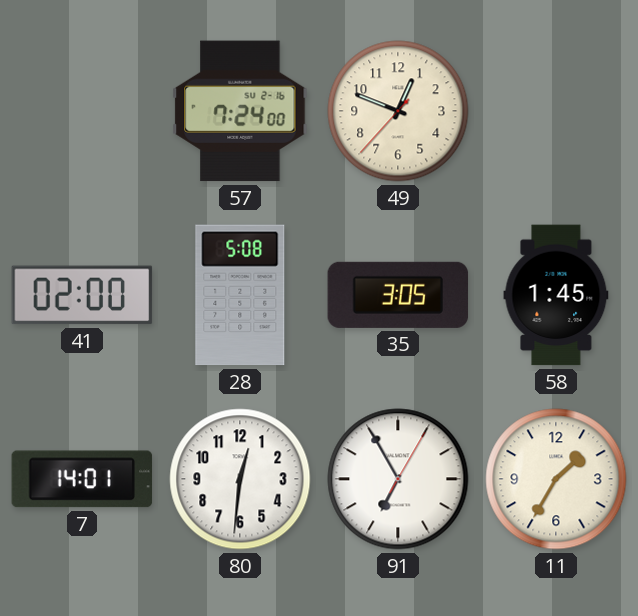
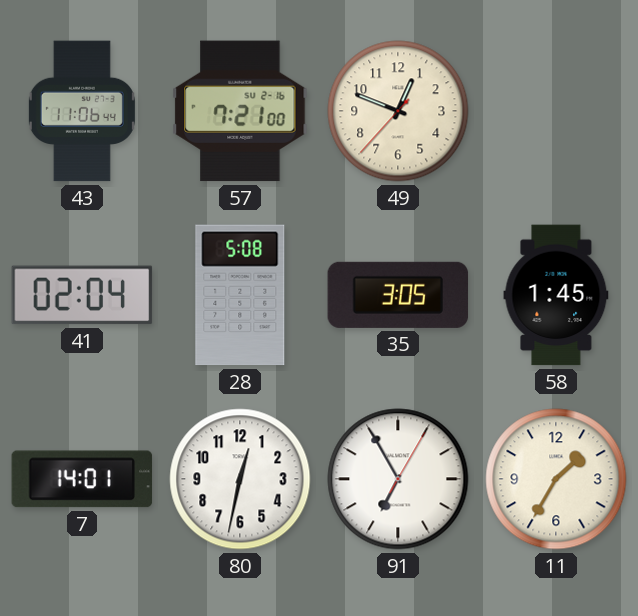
43: none -> 11:06
57: 7:24 -> 7:21
41: 02:00 -> 02:04
80: 12:31 -> 12:32
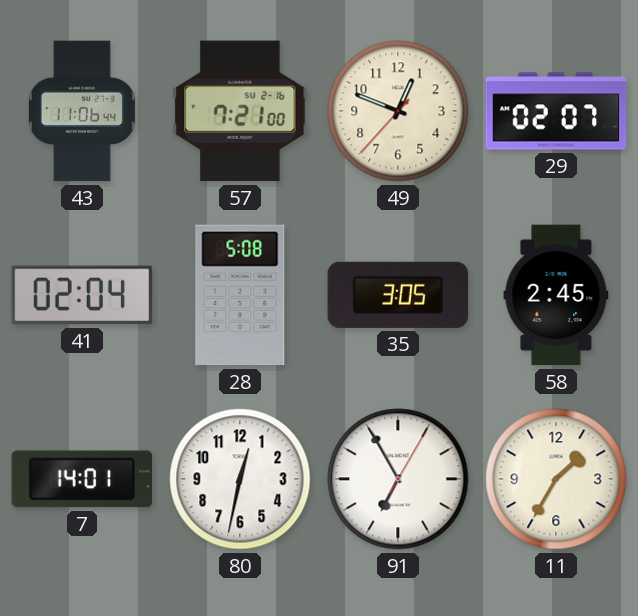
29: none -> 02:07
58: 1:45 -> 2:45
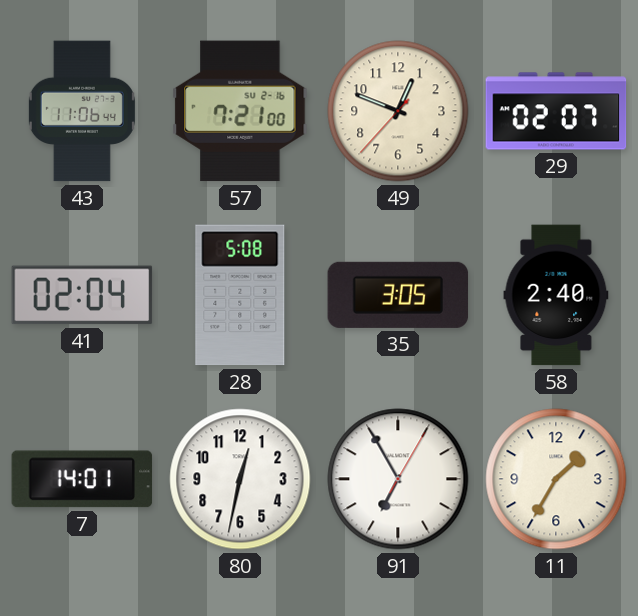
58: 2:45 -> 2:40
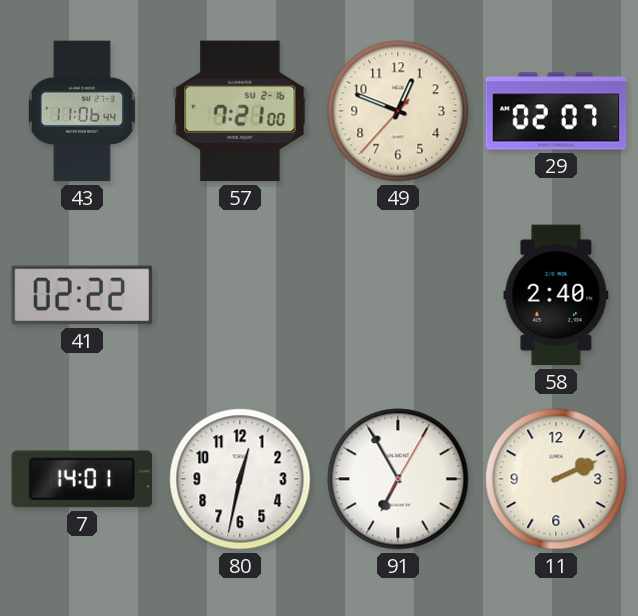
41: 02:04 -> 02:22
28: 5:08 -> none
35: 3:05 -> none
11: 1:35 -> 2:11
